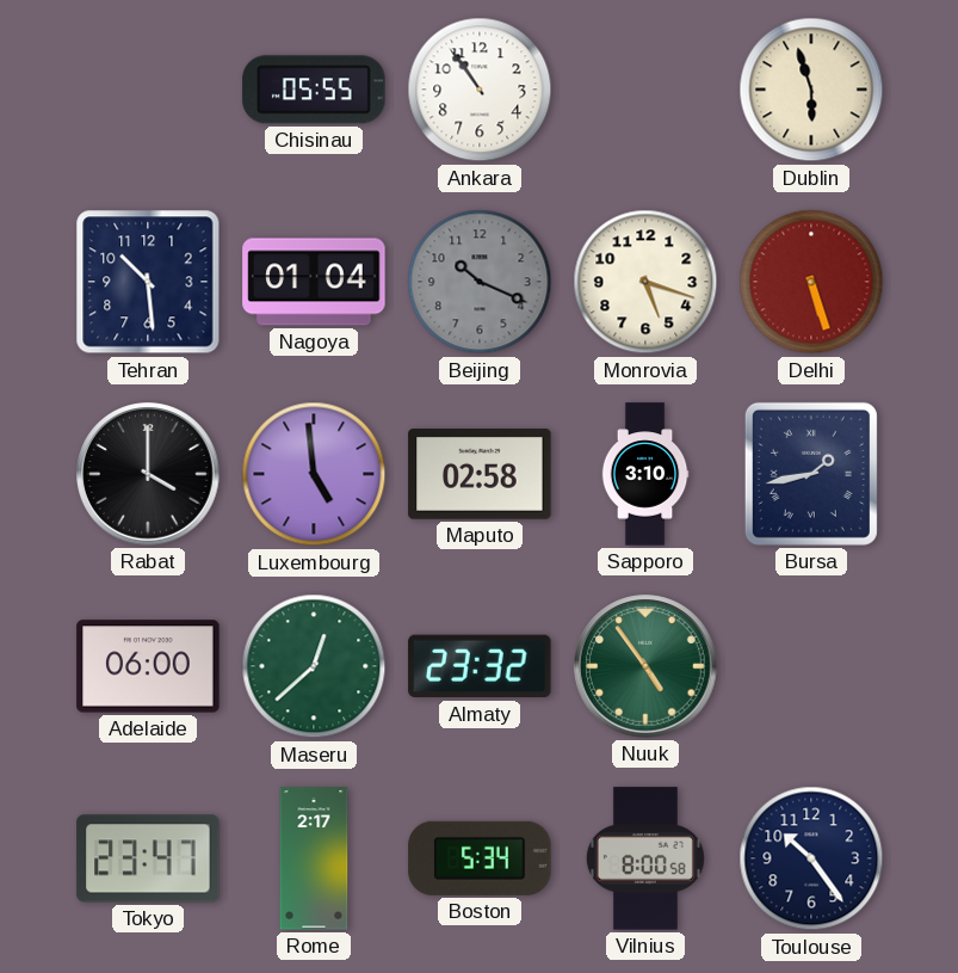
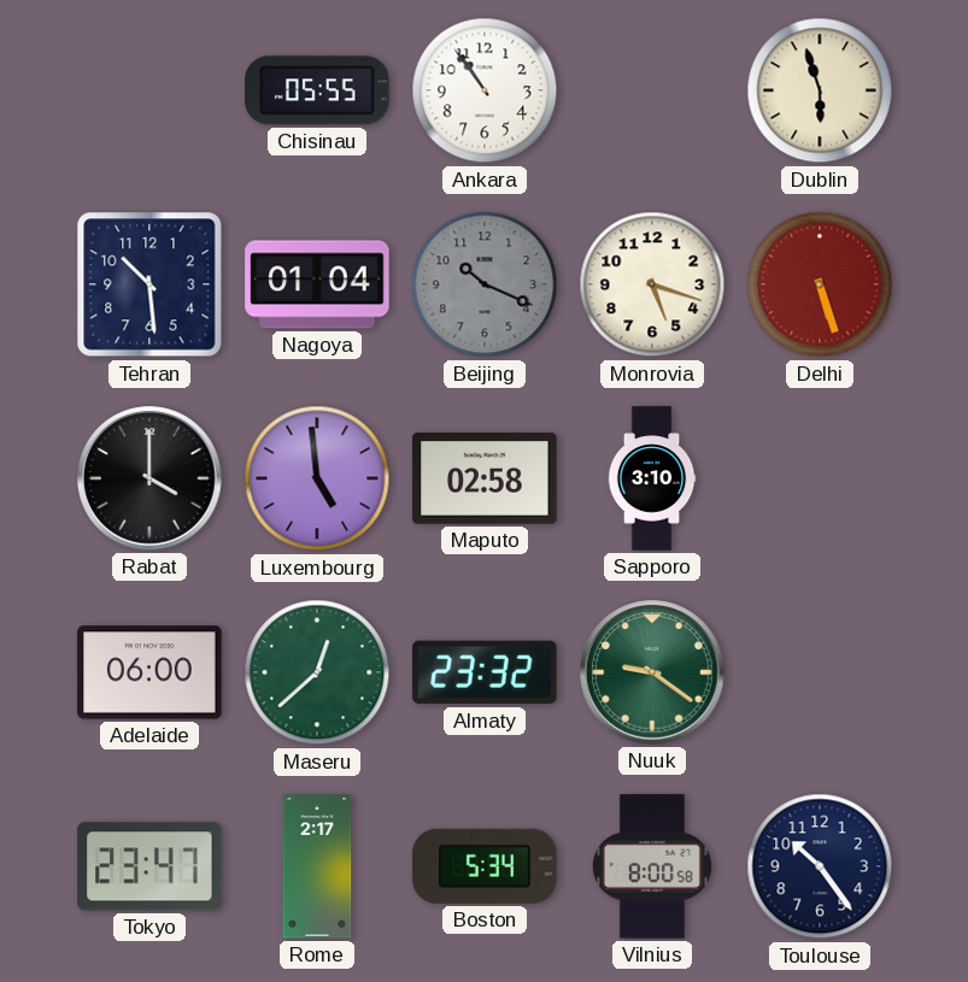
Bursa: 1:43 -> none
Nuuk: 4:54 -> 9:21
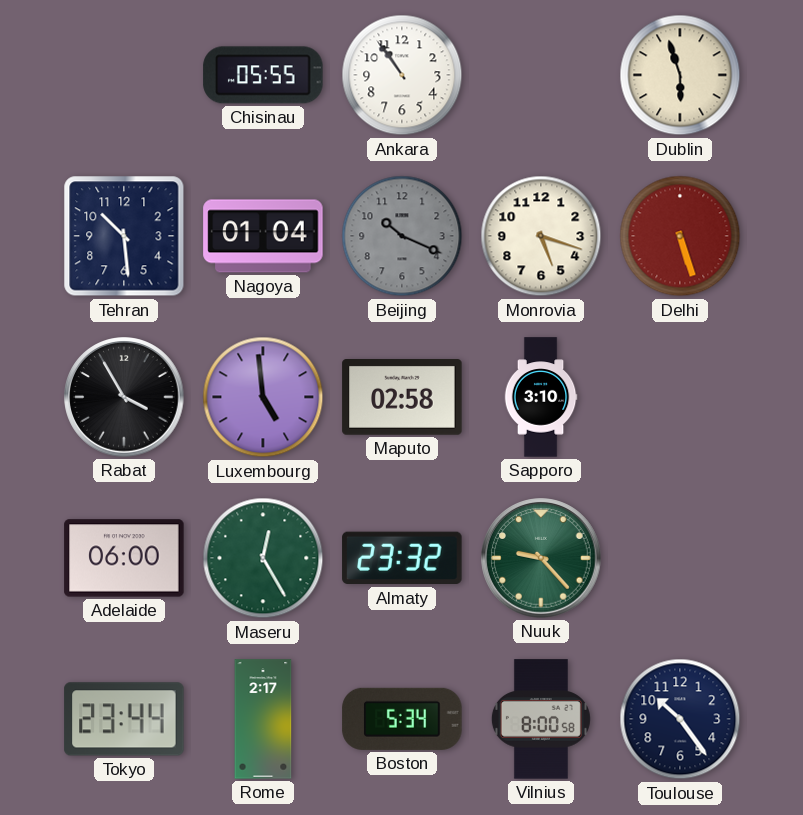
Rabat: 4:00 -> 3:55
Maseru: 12:38 -> 12:25
Nuuk: 9:21 -> 9:23
Tokyo: 23:47 -> 23:44
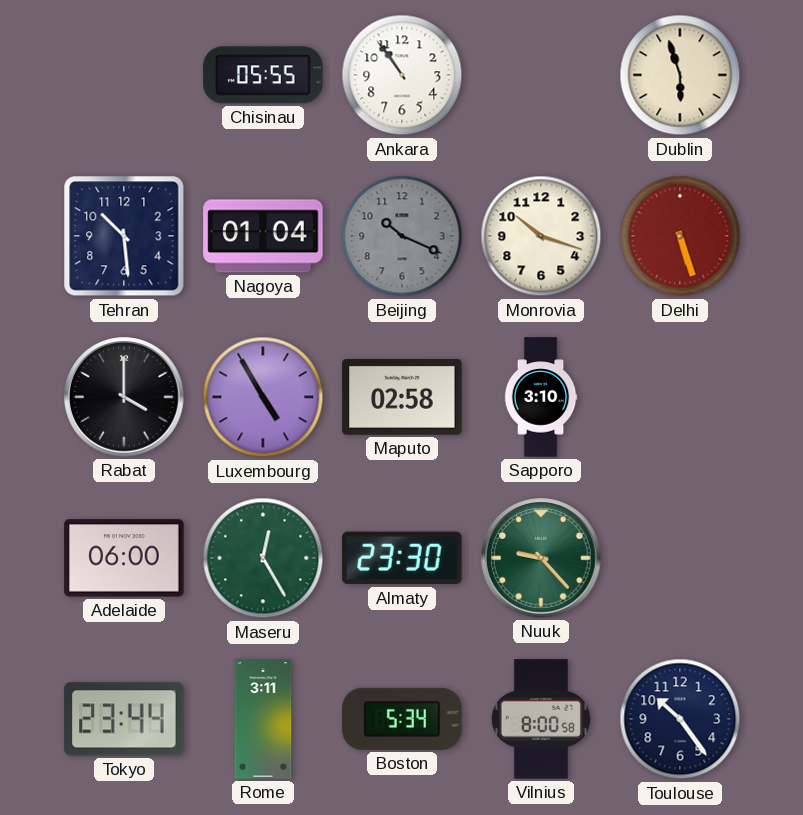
Monrovia: 5:18 -> 10:18
Rabat: 3:55 -> 4:00
Luxembourg: 4:59 -> 4:55
Almaty: 23:32 -> 23:30
Rome: 2:17 -> 3:11
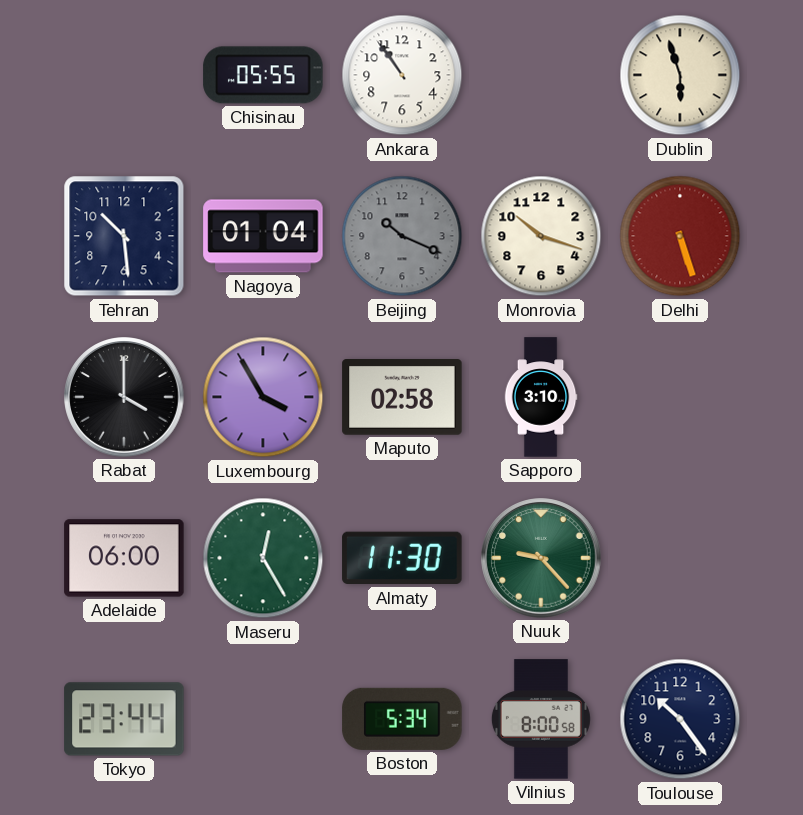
Luxembourg: 4:55 -> 3:55
Almaty: 23:30 -> 11:30
Rome: 3:11 -> none
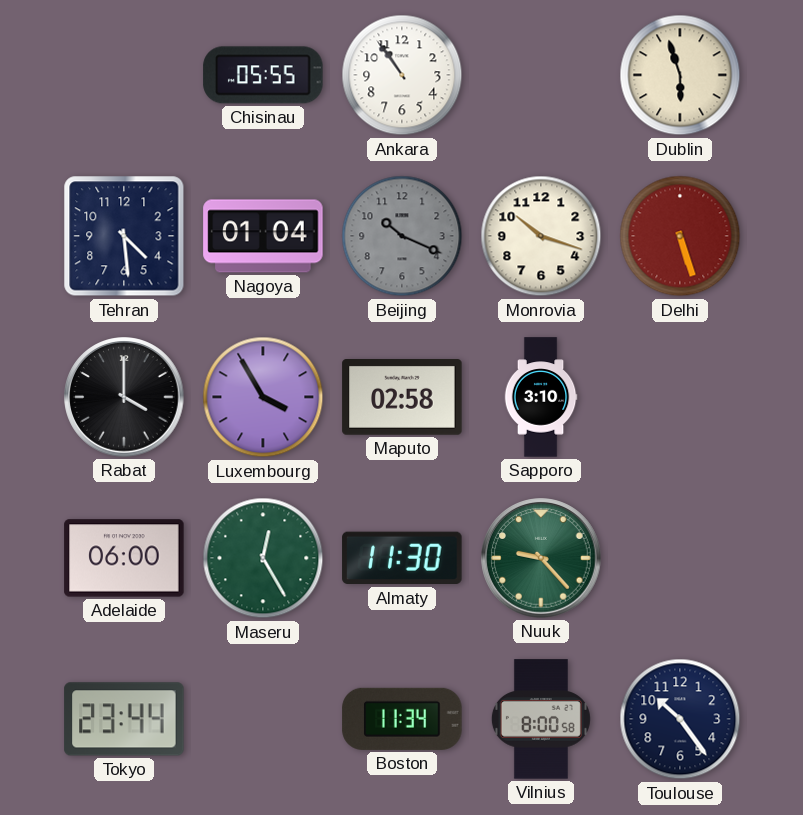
Tehran: 10:29 -> 4:29
Boston: 5:34 -> 11:34
